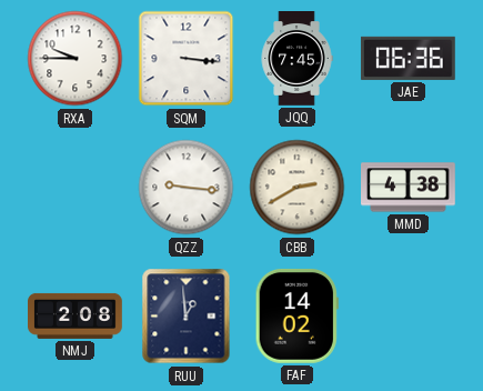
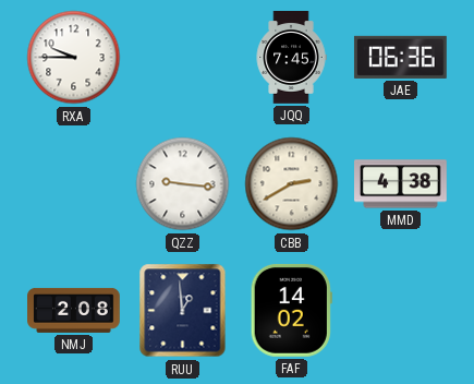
SQM: 3:16 -> none
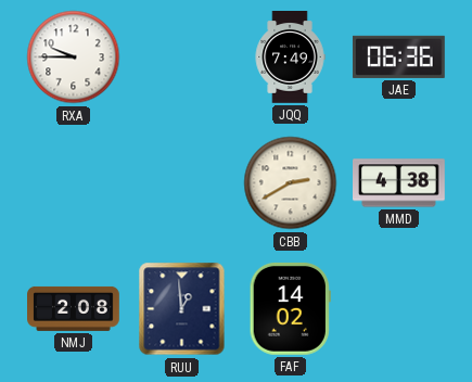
JQQ: 7:45 -> 7:49
QZZ: 9:16 -> none
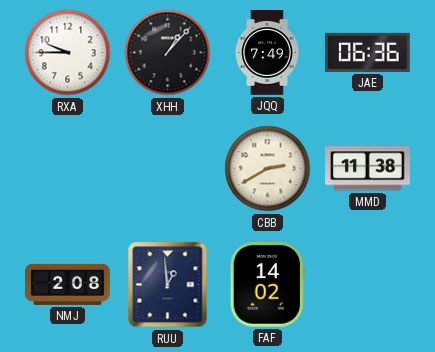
XHH: none -> 1:07
MMD: 4:38 -> 11:38
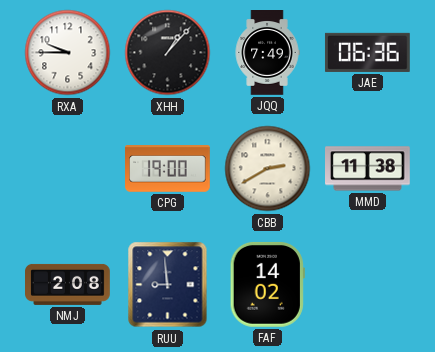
CPG: none -> 19:00
RUU: 12:59 -> 8:59
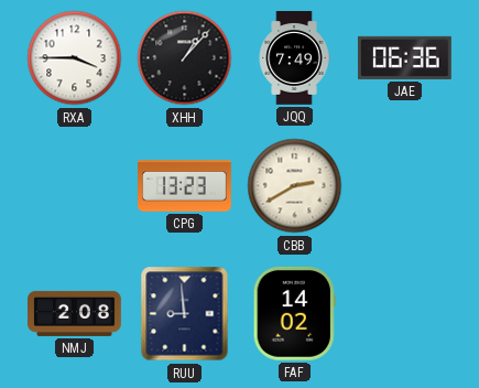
RXA: 9:45 -> 3:45
CPG: 19:00 -> 13:23
MMD: 11:38 -> none
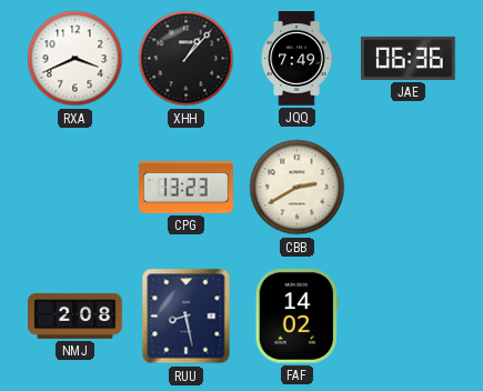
RXA: 3:45 -> 3:41
RUU: 8:59 -> 8:28
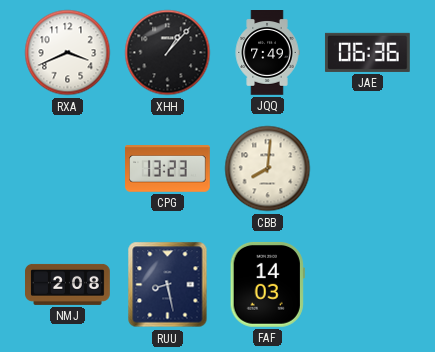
CBB: 2:40 -> 8:01
FAF: 14:02 -> 14:03
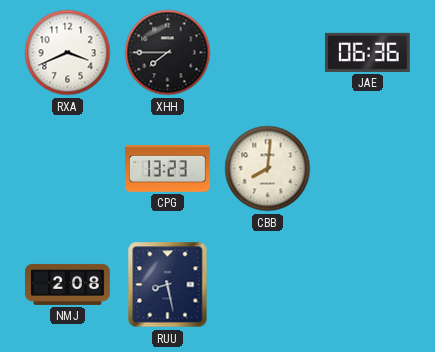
XHH: 1:07 -> 7:45
JQQ: 7:49 -> none
FAF: 14:03 -> none
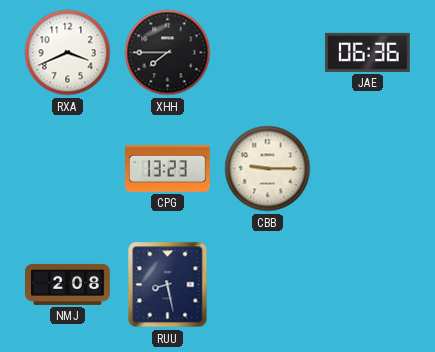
CBB: 8:01 -> 9:15
